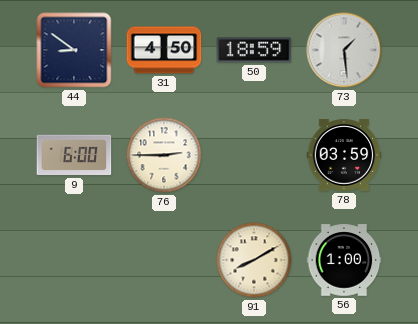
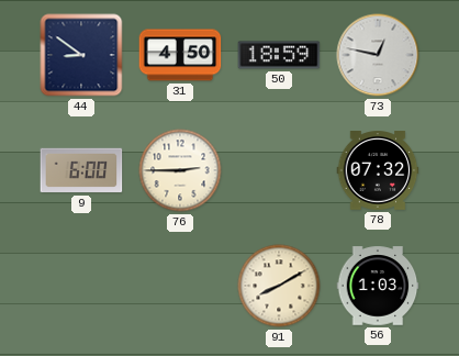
73: 1:29 -> 12:47
78: 03:59 -> 07:32
56: 1:00 -> 1:03
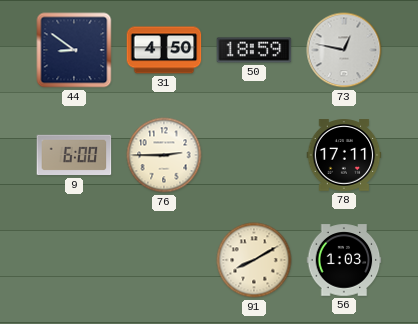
78: 07:32 -> 17:11
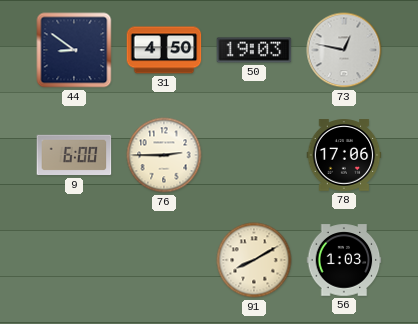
50: 18:59 -> 19:03
78: 17:11 -> 17:06
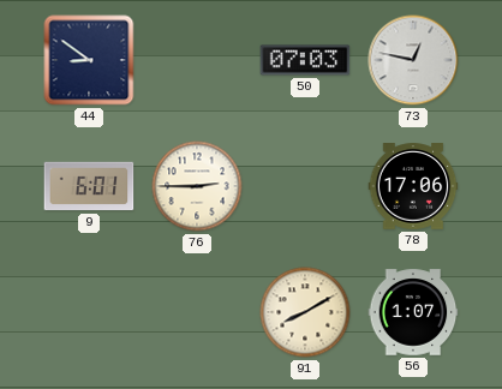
31: 4:50 -> none
50: 19:03 -> 07:03
9: 6:00 -> 6:01
56: 1:03 -> 1:07
